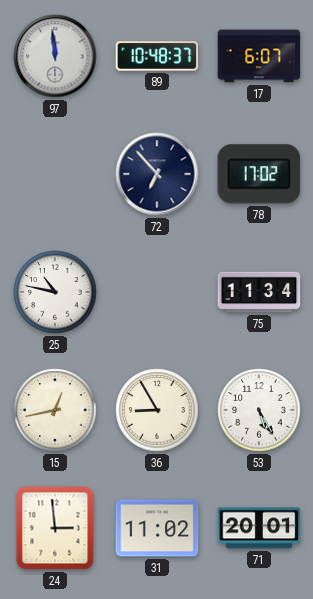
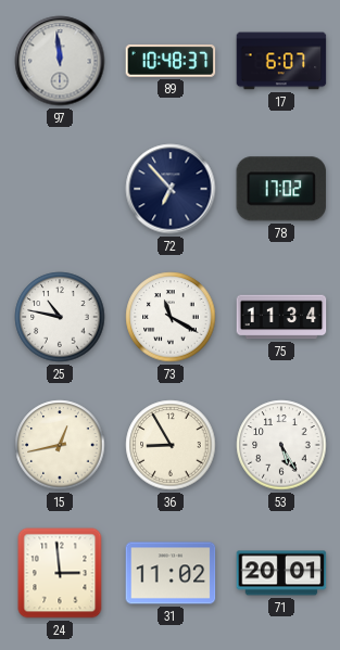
73: none -> 11:20
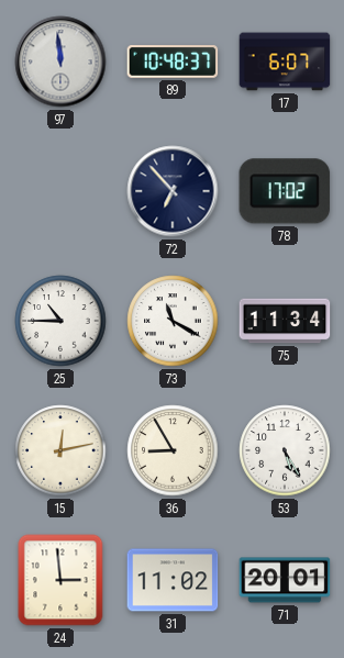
25: 10:47 -> 10:45
15: 12:43 -> 12:13
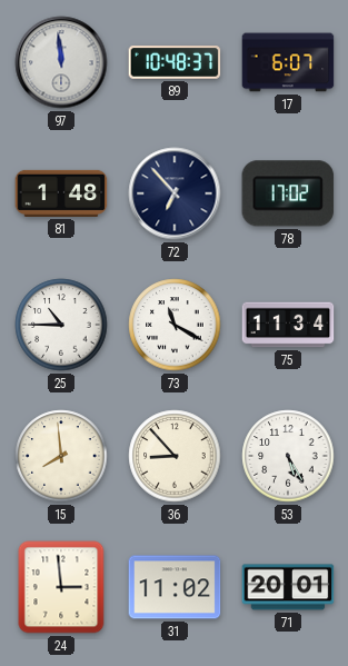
81: none -> 1:48
15: 12:13 -> 7:59
36: 8:55 -> 8:53
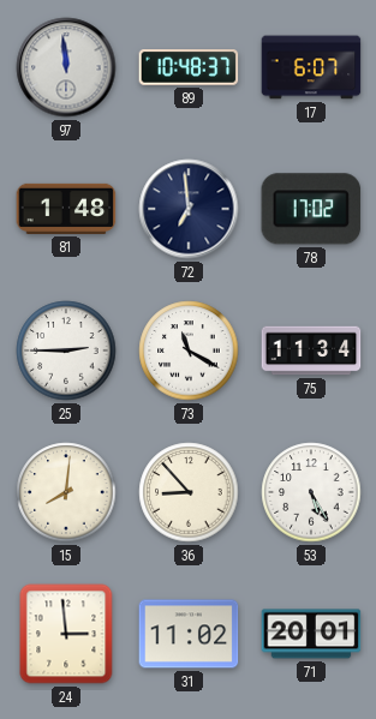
72: 6:53 -> 6:59
25: 10:45 -> 2:45
15: 7:59 -> 8:01
